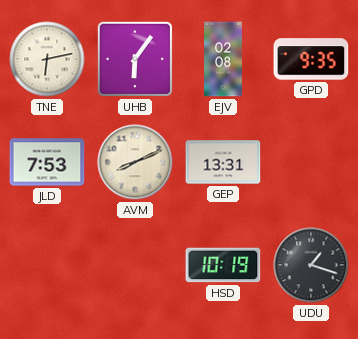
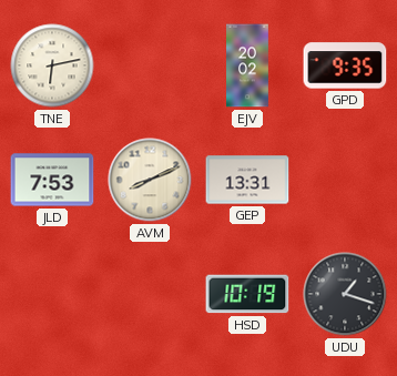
UHB: 6:06 -> none
EJV: 02:08 -> 20:02
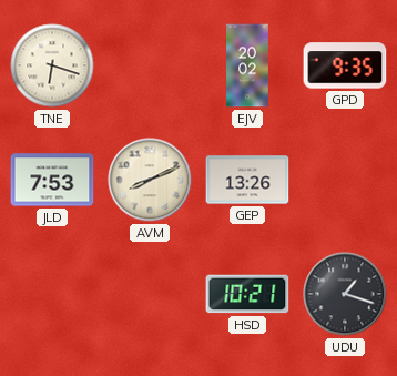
TNE: 6:13 -> 6:18
GEP: 13:31 -> 13:26
HSD: 10:19 -> 10:21
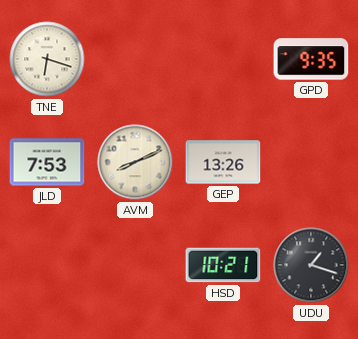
EJV: 20:02 -> none
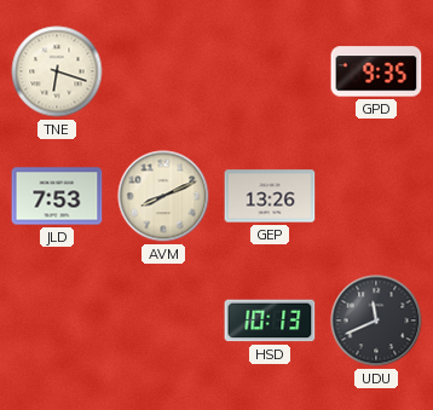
HSD: 10:21 -> 10:13
UDU: 1:18 -> 11:41
